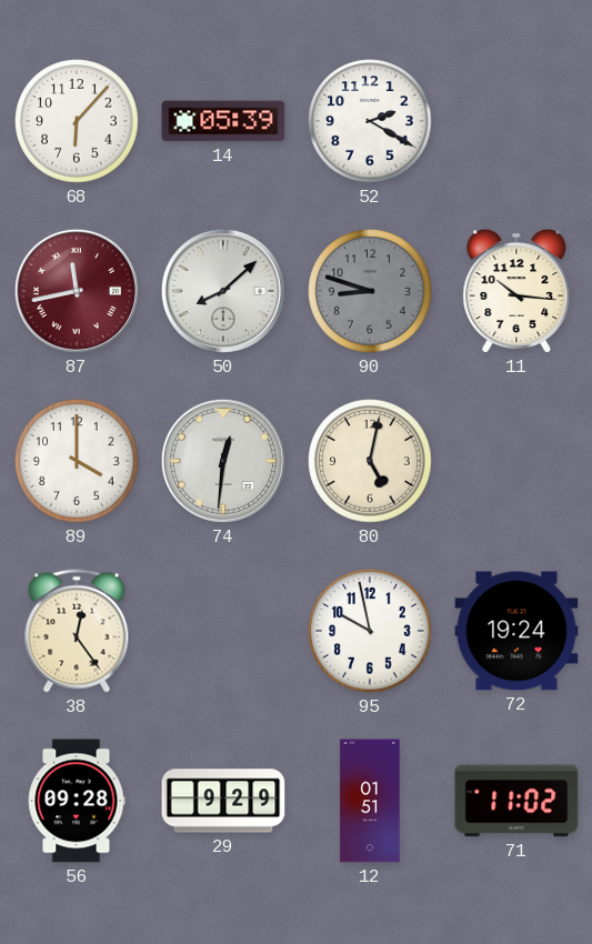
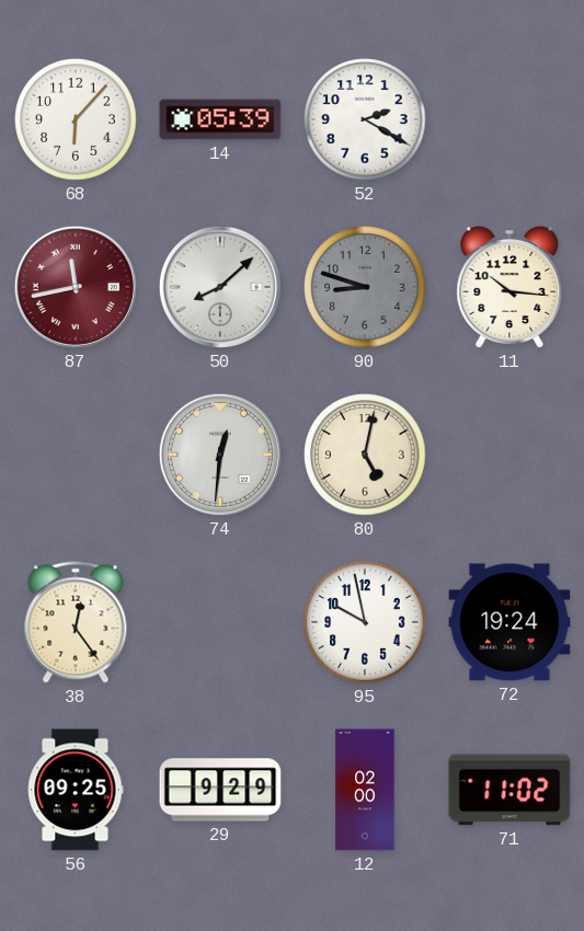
89: 4:00 -> none
56: 09:28 -> 09:25
12: 01:51 -> 02:00
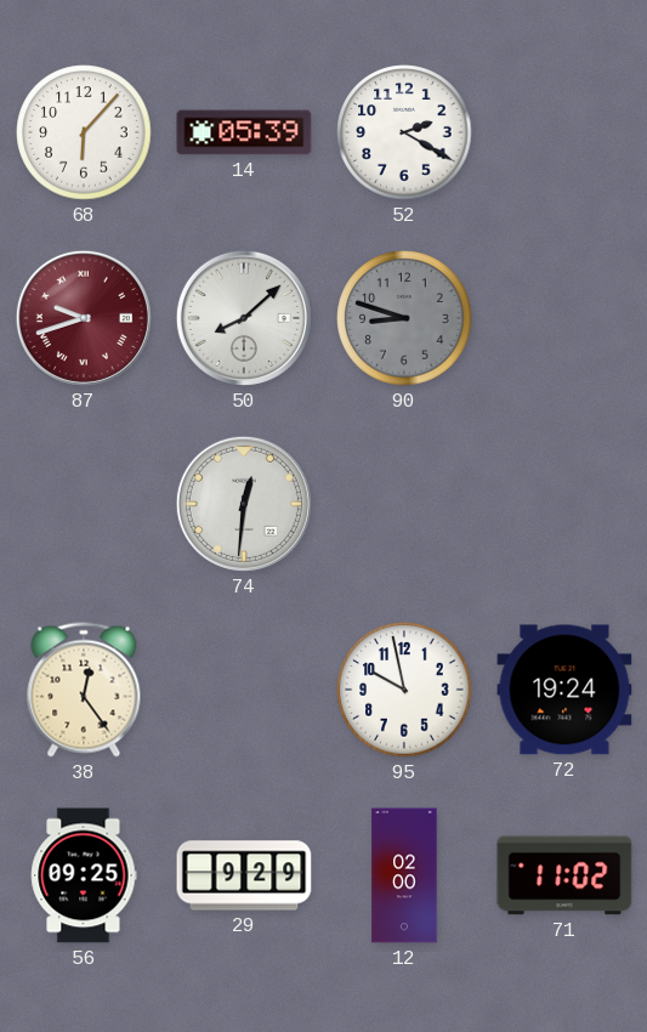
87: 11:43 -> 9:42
11: 10:16 -> none
80: 5:02 -> none
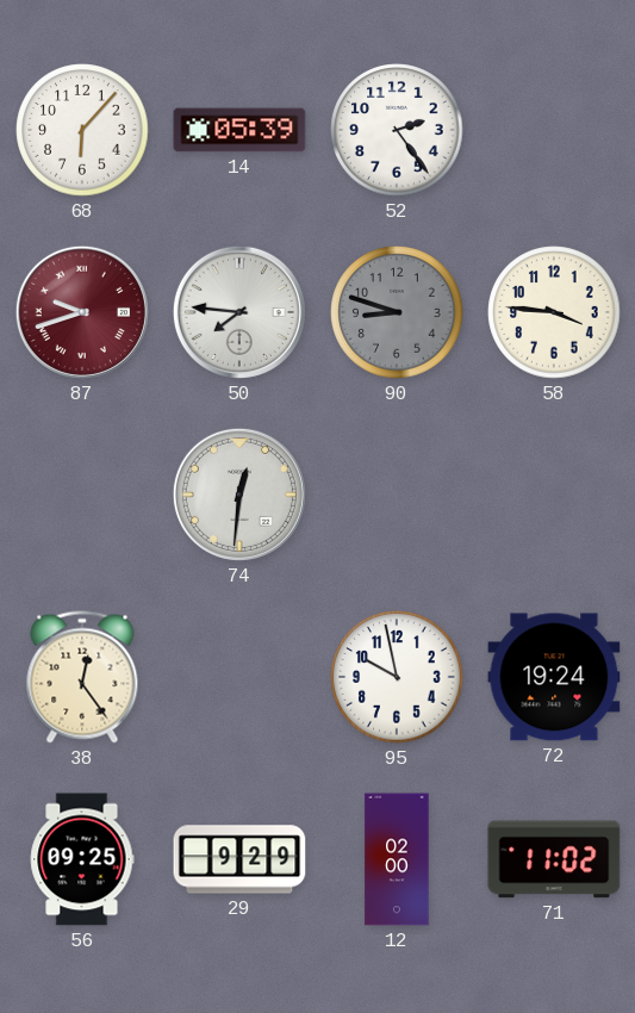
52: 2:20 -> 2:24
50: 8:08 -> 7:46
58: none -> 3:46
